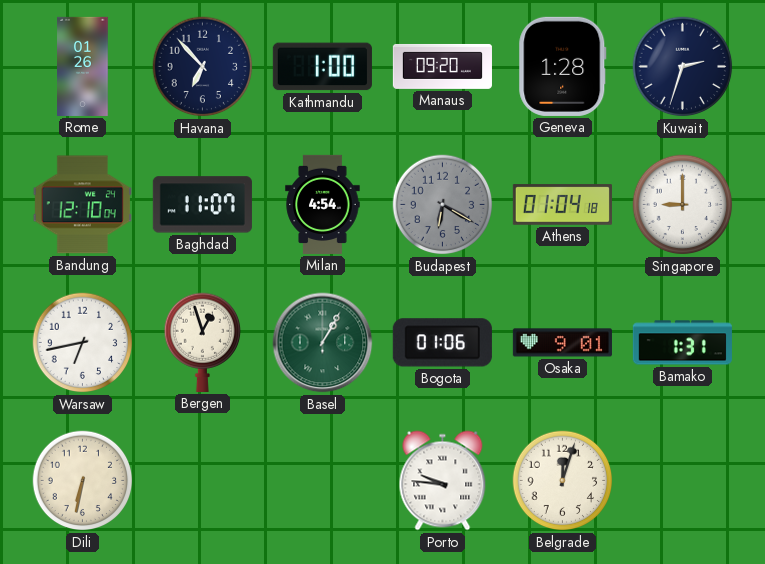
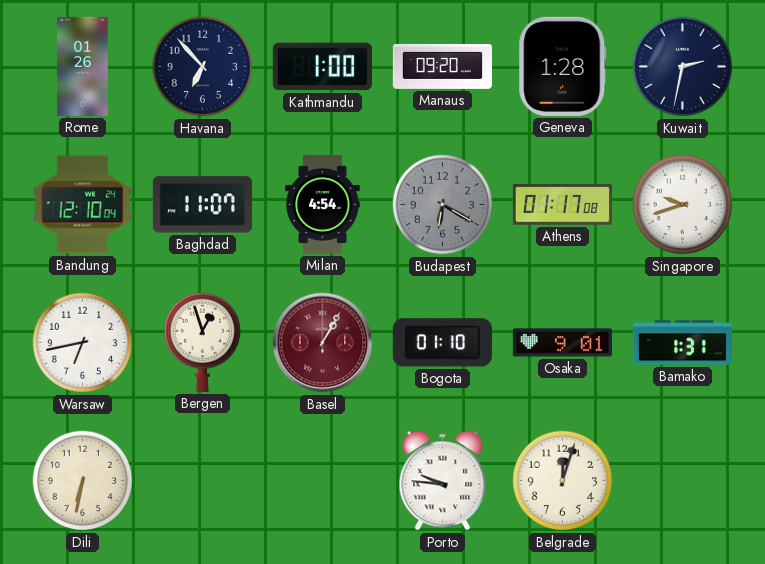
Kuwait: 2:33 -> 2:32
Athens: 01:04 -> 01:17
Singapore: 9:00 -> 9:42
Basel dial: green -> burgundy
Bogota: 01:06 -> 01:10
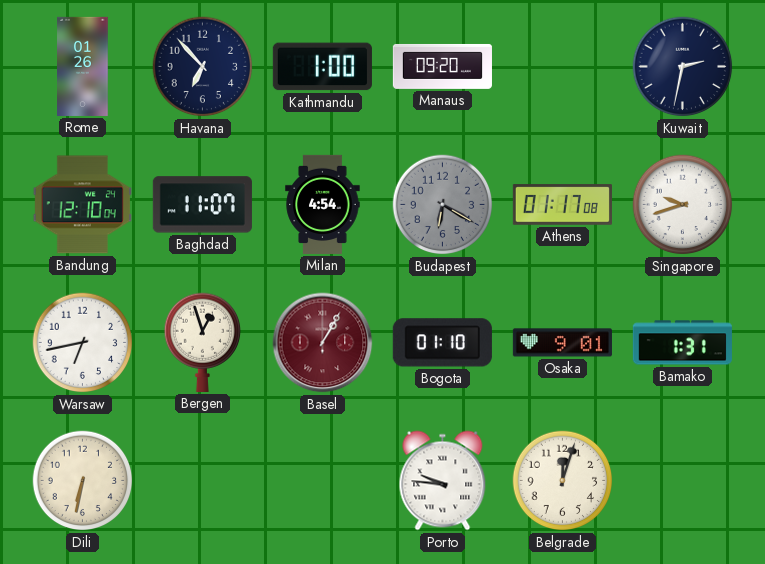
Geneva: 1:28 -> none
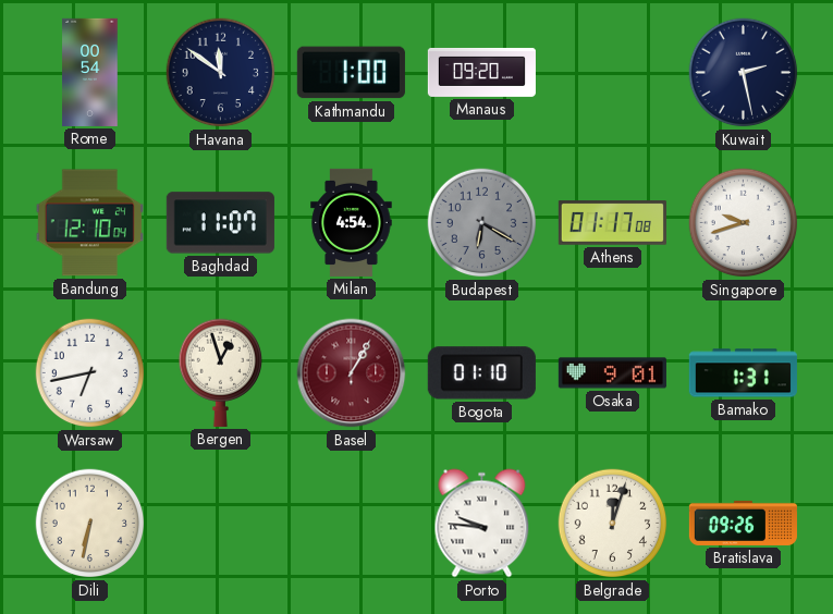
Rome: 01:26 -> 00:54
Havana: 6:53 -> 11:51
Kuwait: 2:32 -> 2:28
Bratislava: none -> 09:26
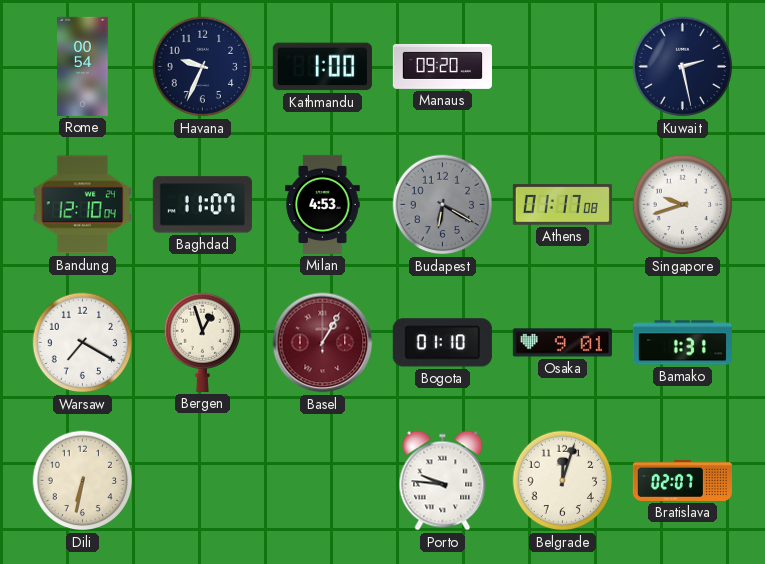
Havana: 11:51 -> 9:34
Milan: 4:54 -> 4:53
Warsaw: 6:43 -> 7:20
Bratislava: 09:26 -> 02:07
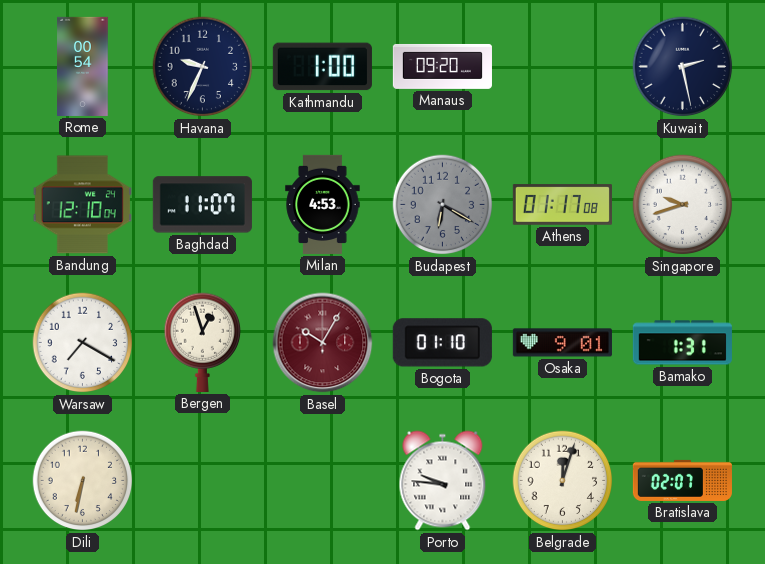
Basel: 1:05 -> 10:05
